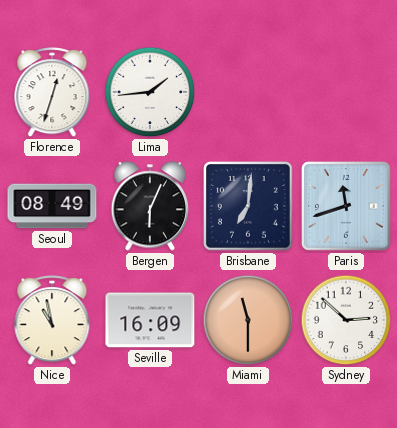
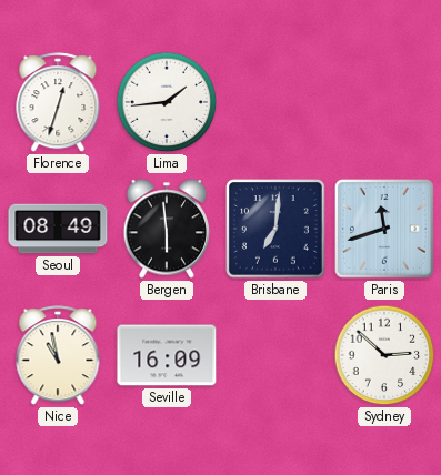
Bergen: 6:04 -> 5:59
Miami: 11:30 -> none
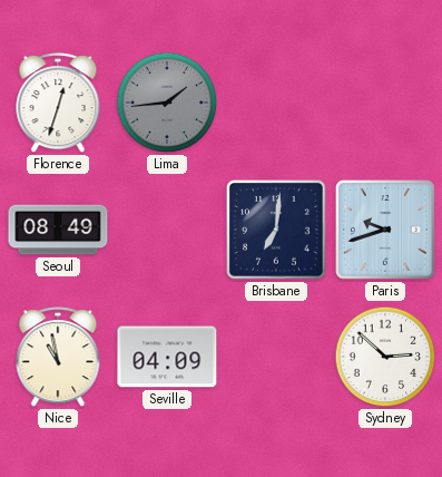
Lima dial: white -> grey
Bergen: 5:59 -> none
Paris: 11:42 -> 9:42
Seville: 16:09 -> 04:09
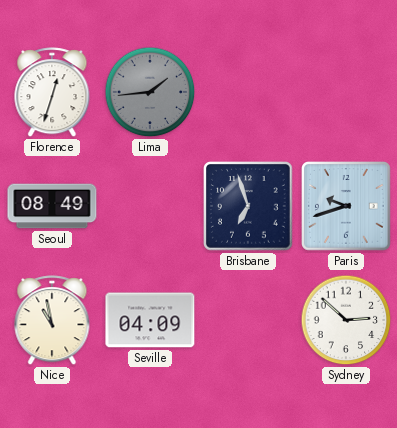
Brisbane: 7:01 -> 6:57
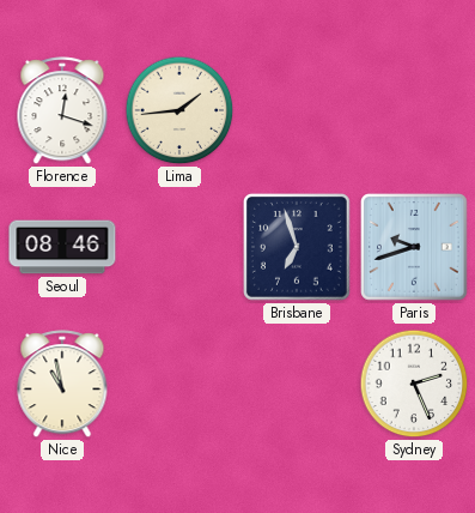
Florence: 12:33 -> 12:18
Lima dial: grey -> cream
Seoul: 08:49 -> 08:46
Seville: 04:09 -> none
Sydney: 2:52 -> 2:26
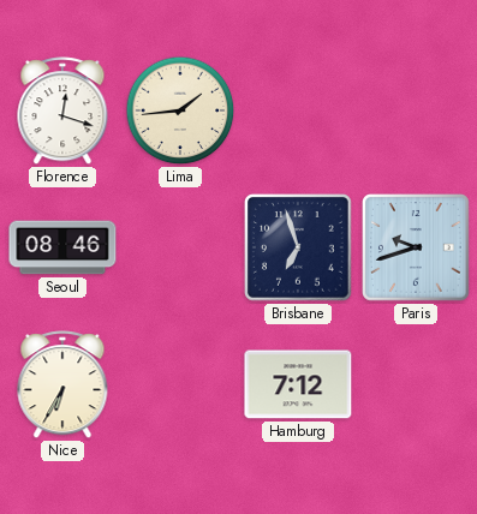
Nice: 10:58 -> 6:35
Hamburg: none -> 7:12
Sydney: 2:26 -> none
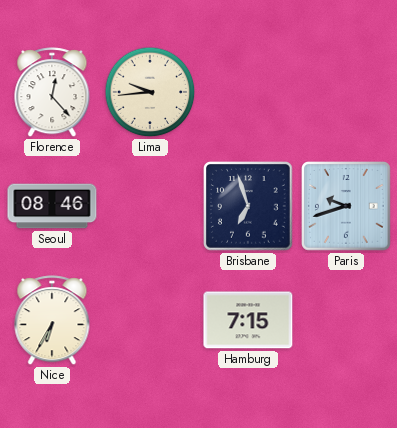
Florence: 12:18 -> 12:23
Lima: 1:44 -> 9:44
Hamburg: 7:12 -> 7:15
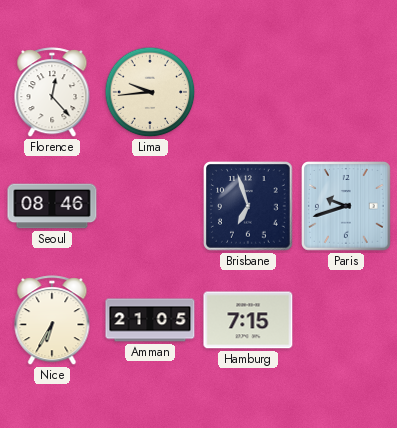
Amman: none -> 21:05
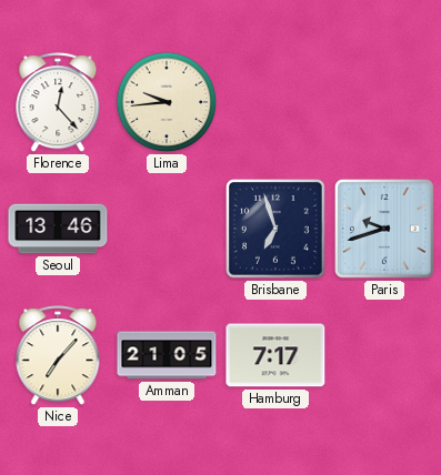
Seoul: 08:46 -> 13:46
Nice: 6:35 -> 7:07
Hamburg: 7:15 -> 7:17
